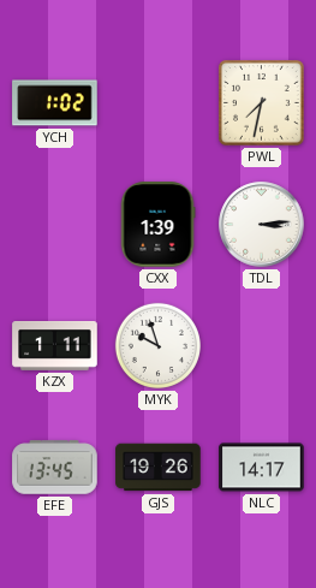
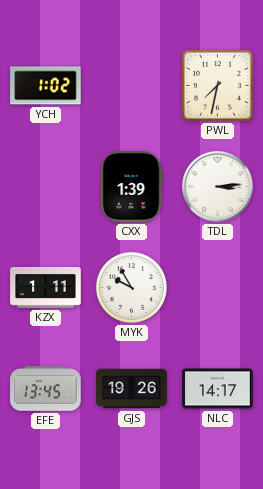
MYK: 9:57 -> 9:55
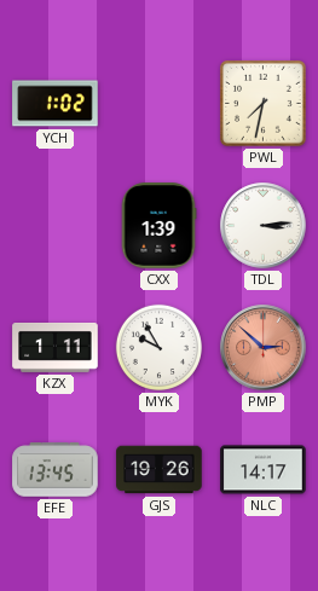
PMP: none -> 2:52
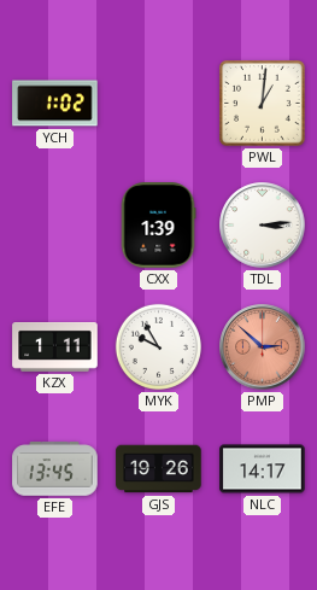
PWL: 7:32 -> 1:01
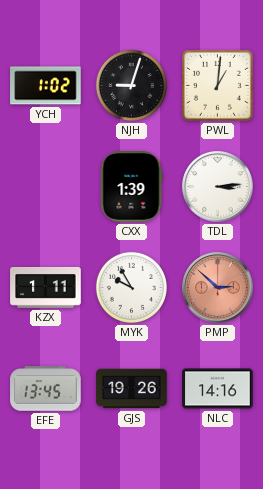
NJH: none -> 9:03
NLC: 14:17 -> 14:16
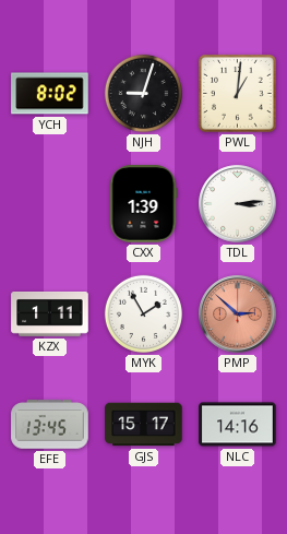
YCH: 1:02 -> 8:02
MYK: 9:55 -> 1:55
GJS: 19:26 -> 15:17
